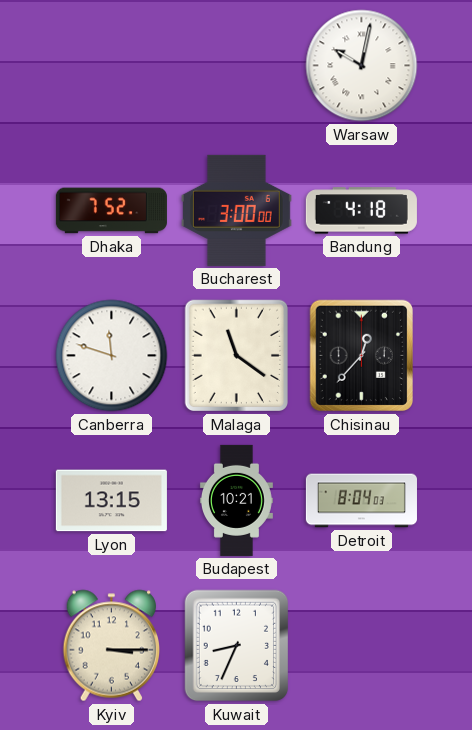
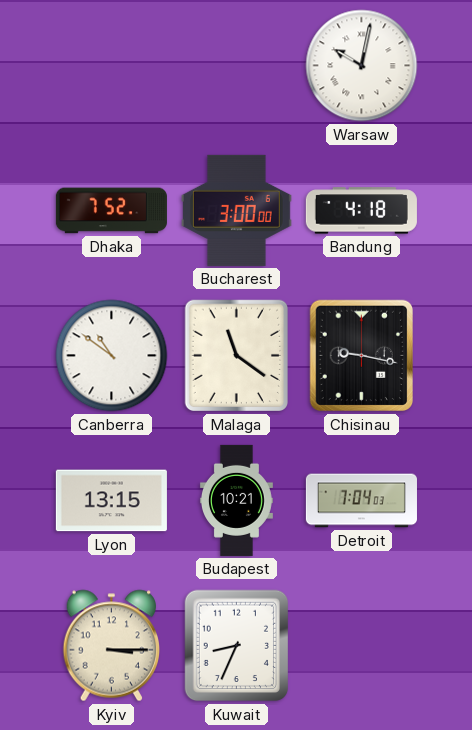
Canberra: 11:48 -> 10:51
Chisinau: 12:37 -> 9:17
Detroit: 8:04 -> 7:04
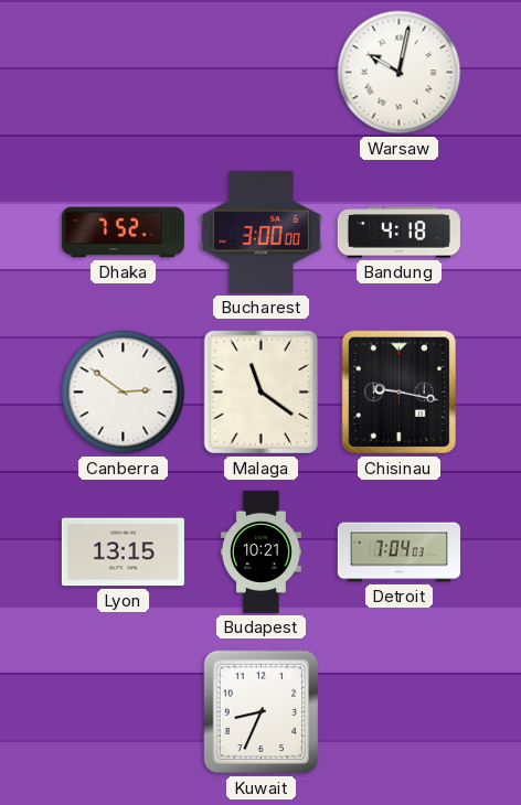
Canberra: 10:51 -> 2:51
Kyiv: 3:15 -> none
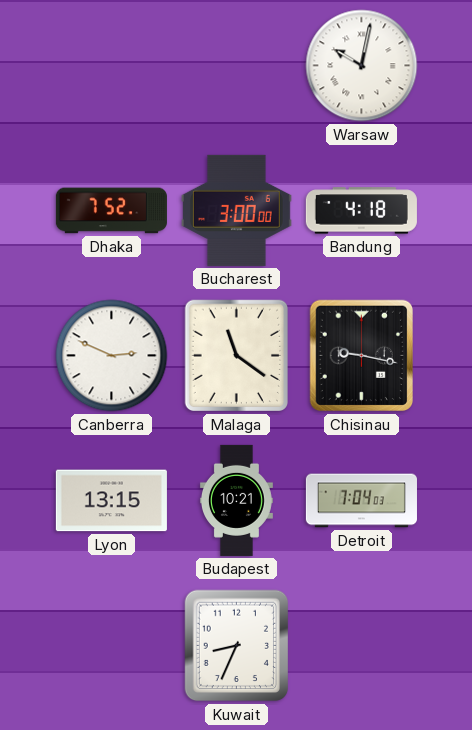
Canberra: 2:51 -> 2:49
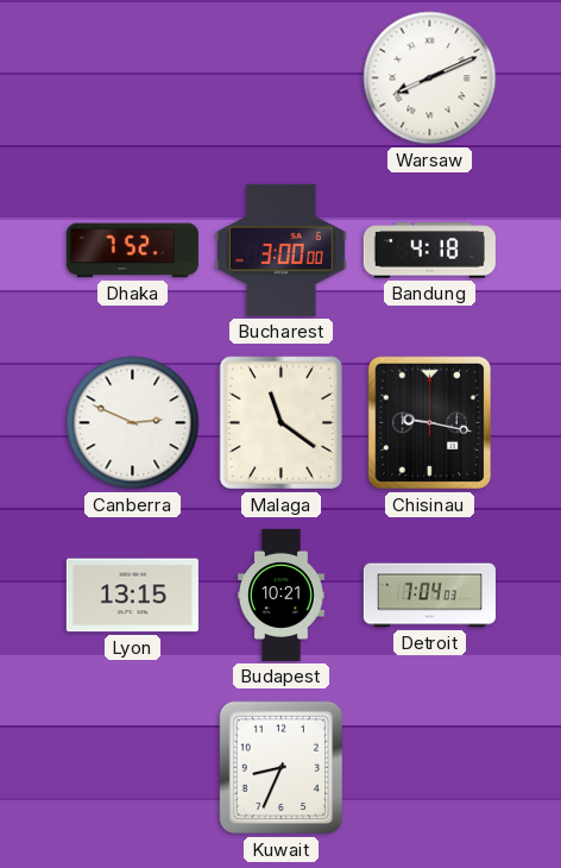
Warsaw: 10:02 -> 8:11
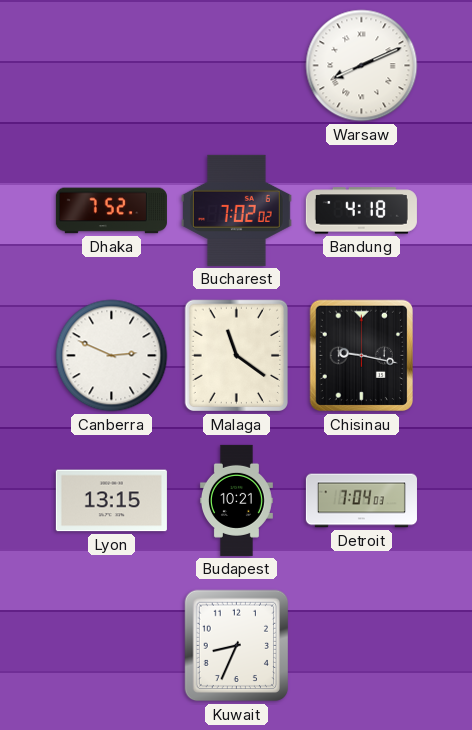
Bucharest: 3:00 -> 7:02
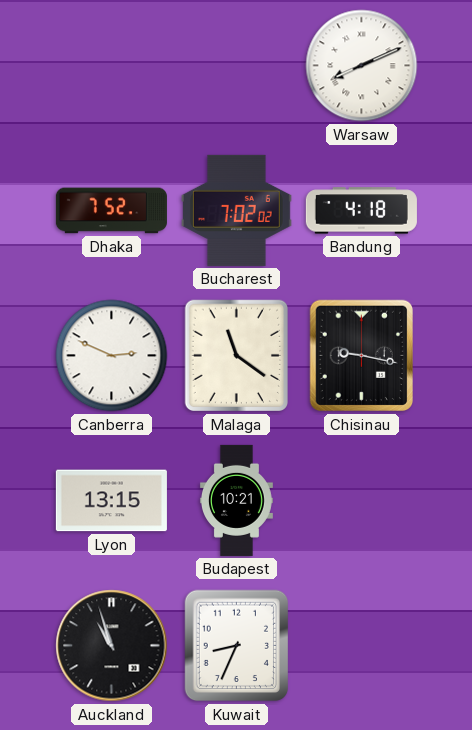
Detroit: 7:04 -> none
Auckland: none -> 10:57
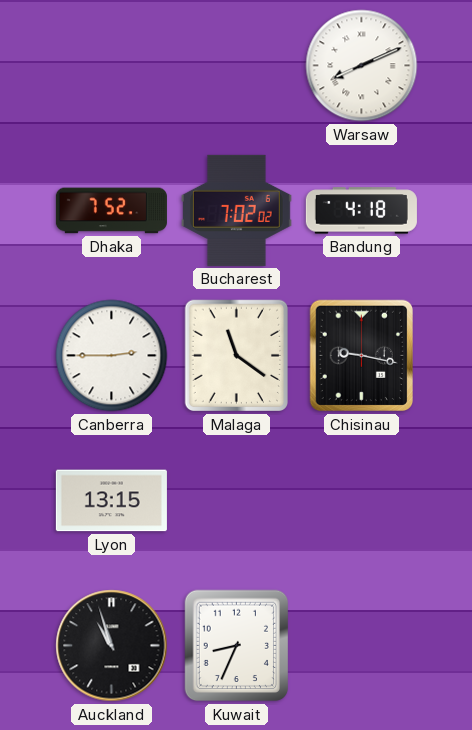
Canberra: 2:49 -> 2:45
Budapest: 10:21 -> none
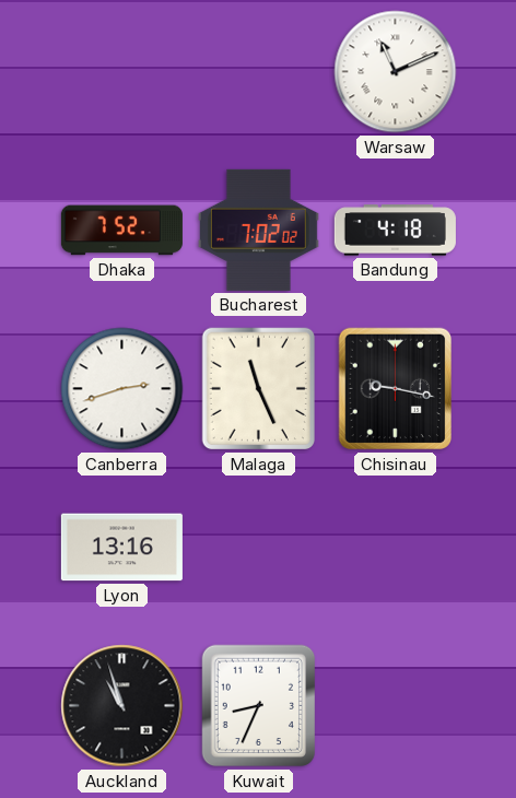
Warsaw: 8:11 -> 11:11
Canberra: 2:45 -> 2:42
Malaga: 11:21 -> 11:26
Lyon: 13:15 -> 13:16
